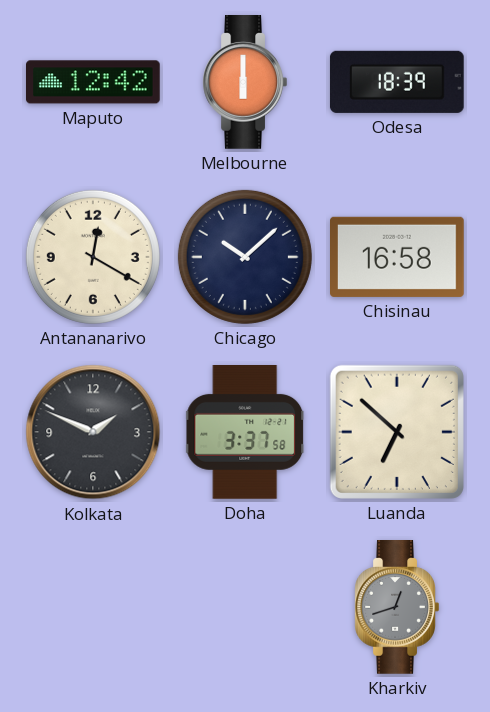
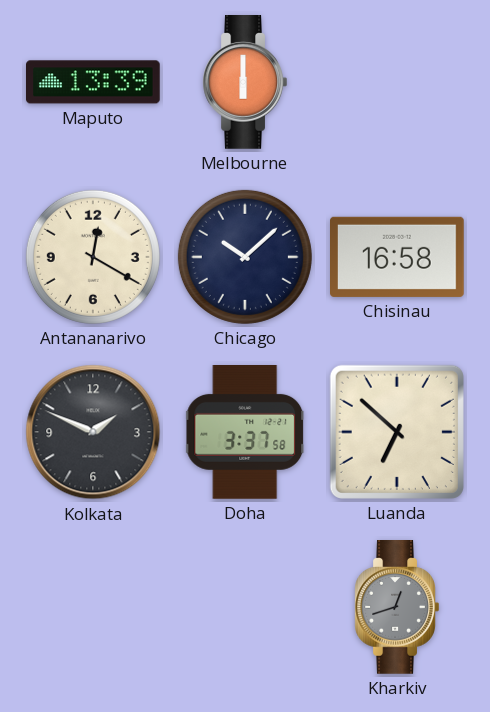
Maputo: 12:42 -> 13:39
Odesa: 18:39 -> none
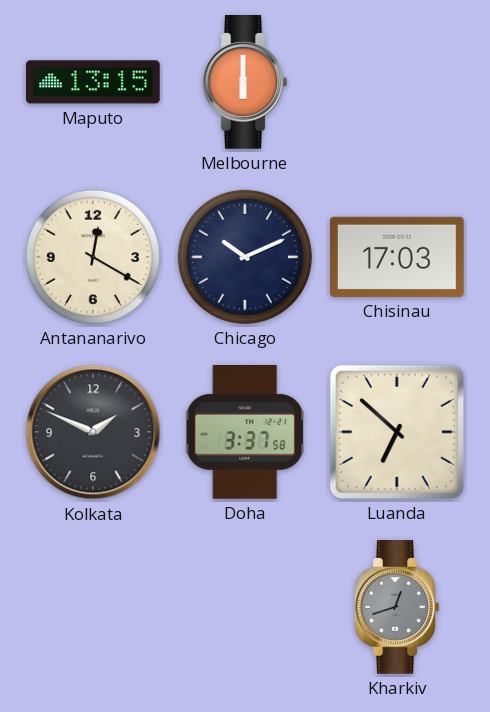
Maputo: 13:39 -> 13:15
Chicago: 10:08 -> 10:11
Chisinau: 16:58 -> 17:03
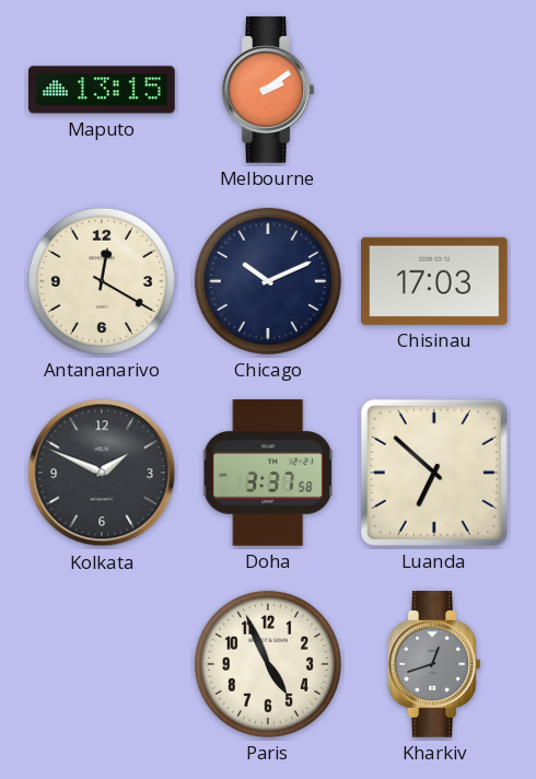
Melbourne: 6:00 -> 2:09
Paris: none -> 4:56
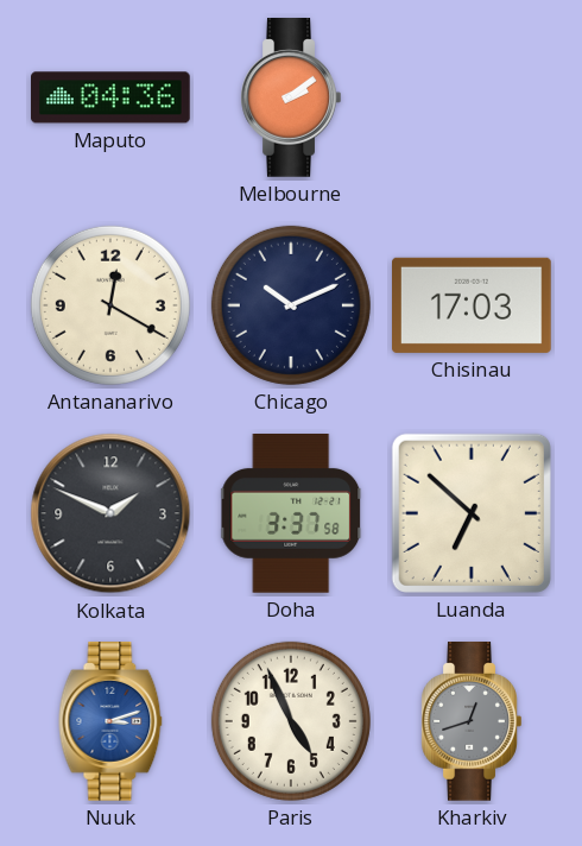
Maputo: 13:15 -> 04:36
Nuuk: none -> 3:12
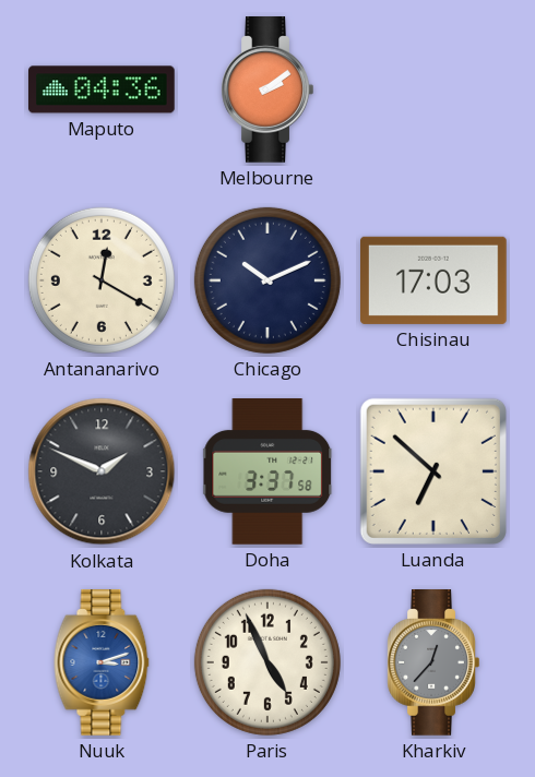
Kharkiv: 12:42 -> 12:37
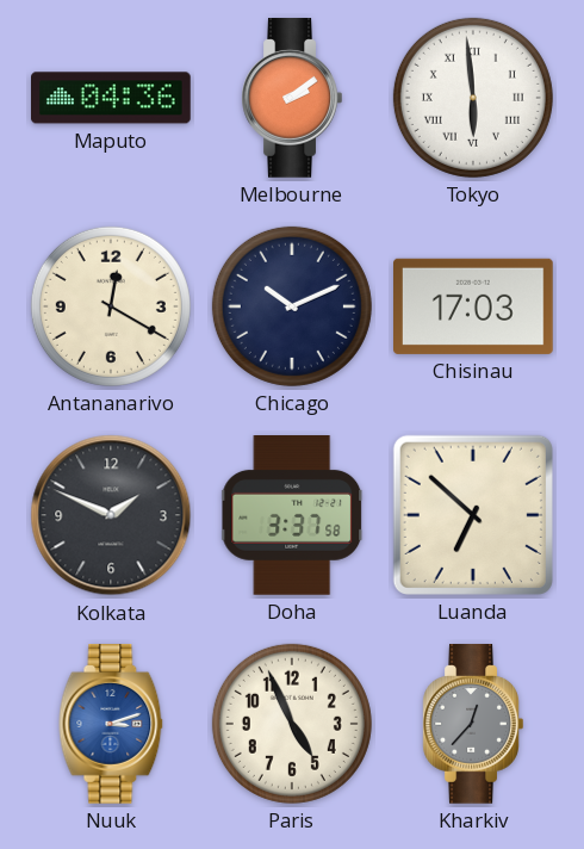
Tokyo: none -> 5:59
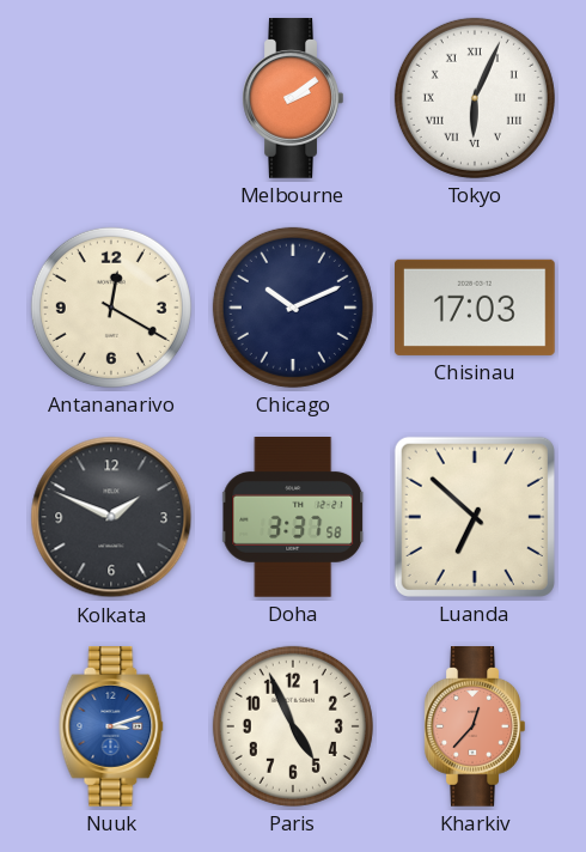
Maputo: 04:36 -> none
Tokyo: 5:59 -> 6:04
Kharkiv dial: grey -> salmon
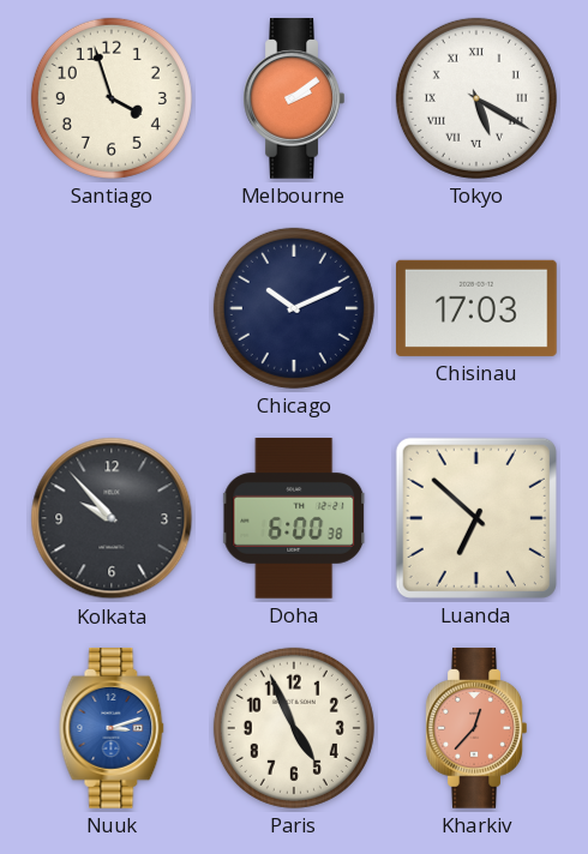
Santiago: none -> 3:57
Tokyo: 6:04 -> 5:20
Antananarivo: 12:20 -> none
Kolkata: 1:49 -> 9:53
Doha: 3:37 -> 6:00
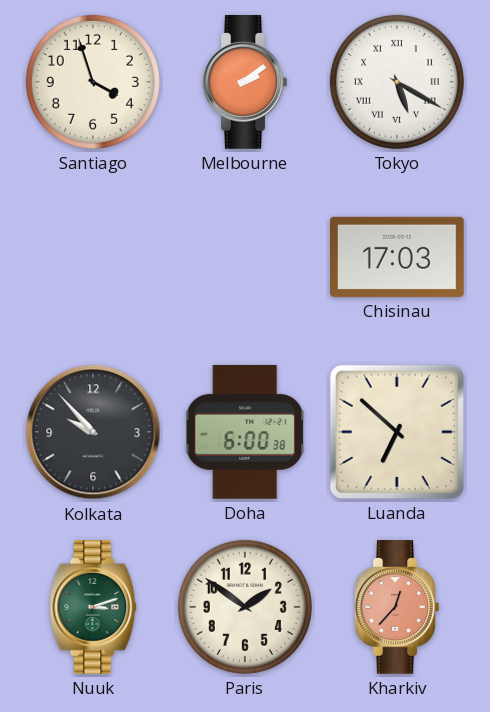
Chicago: 10:11 -> none
Nuuk dial: blue -> green
Paris: 4:56 -> 1:51
